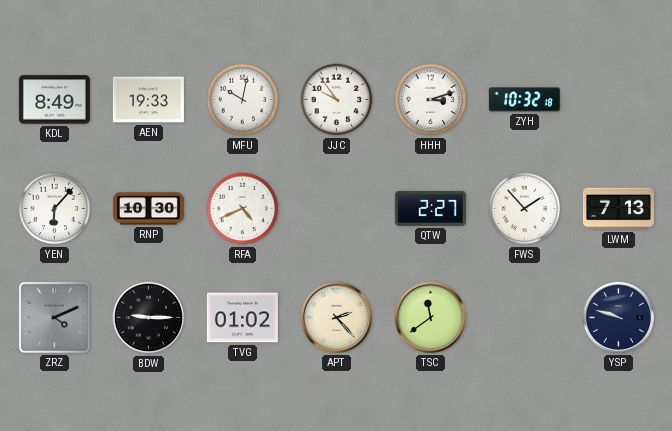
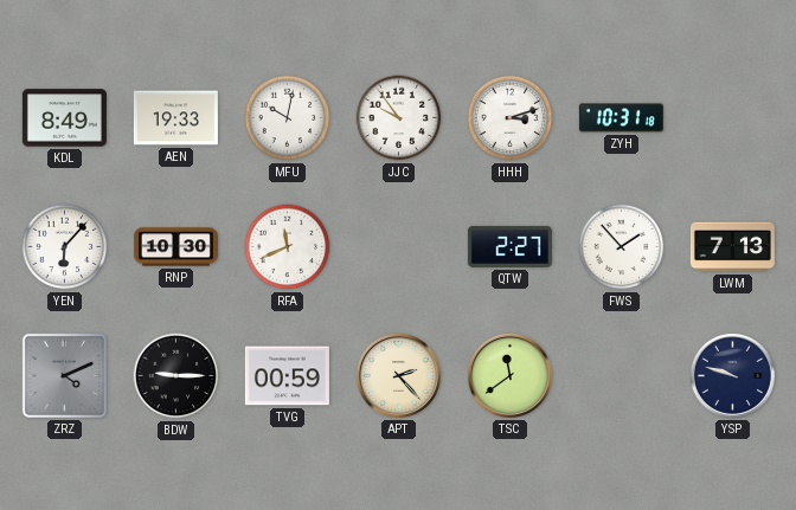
ZYH: 10:32 -> 10:31
RFA: 4:41 -> 11:41
TVG: 01:02 -> 00:59
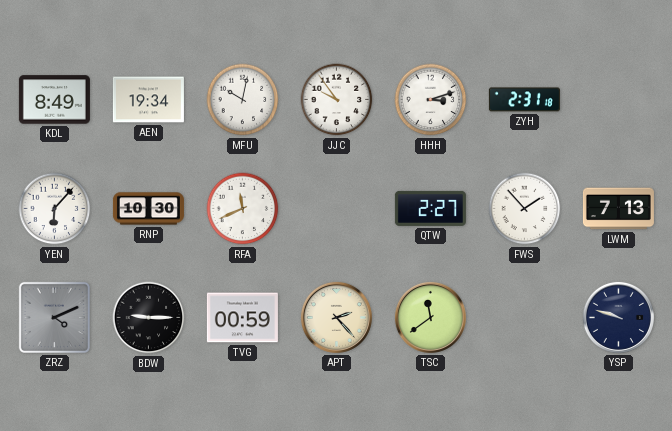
AEN: 19:33 -> 19:34
ZYH: 10:31 -> 2:31
